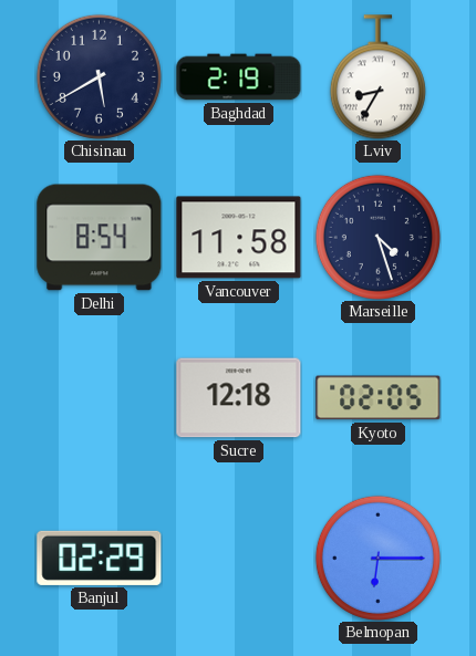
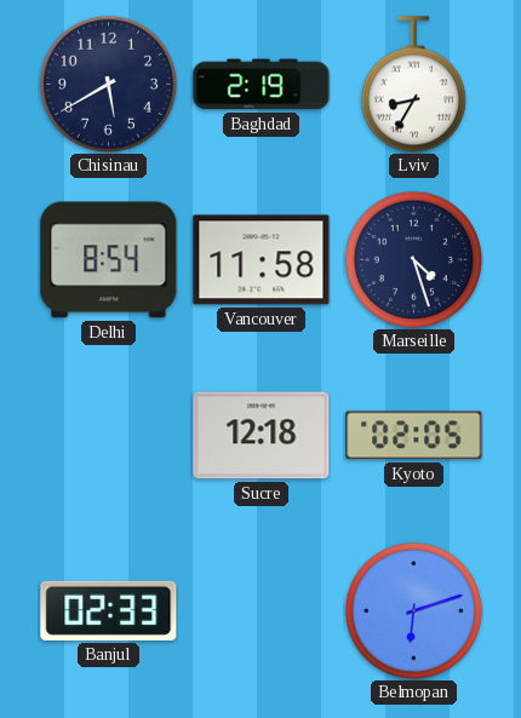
Banjul: 02:29 -> 02:33
Belmopan: 6:15 -> 6:12
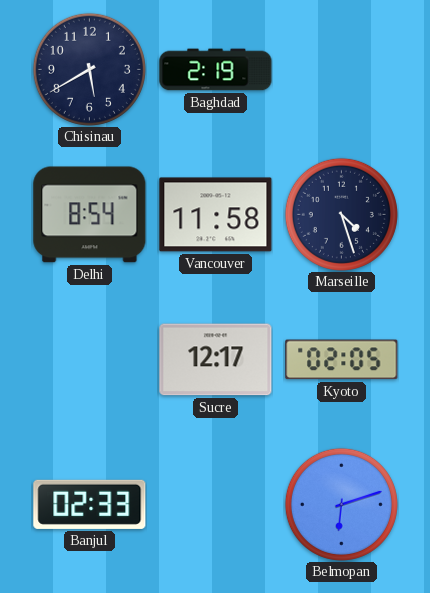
Lviv: 8:35 -> none
Sucre: 12:18 -> 12:17
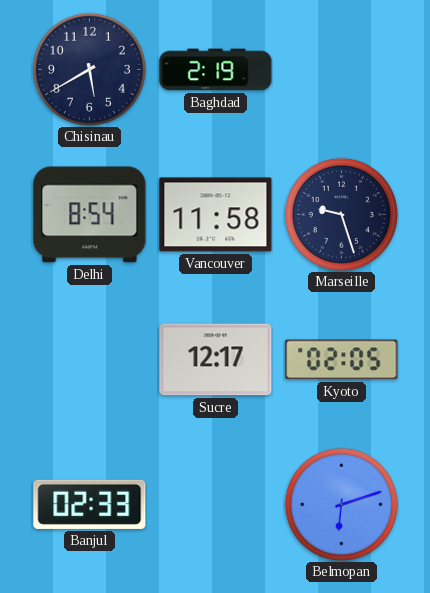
Marseille: 4:27 -> 9:27
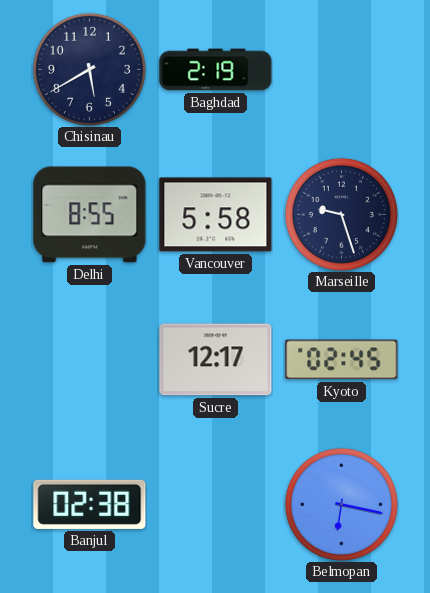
Delhi: 8:54 -> 8:55
Vancouver: 11:58 -> 5:58
Kyoto: 02:05 -> 02:45
Banjul: 02:33 -> 02:38
Belmopan: 6:12 -> 6:17
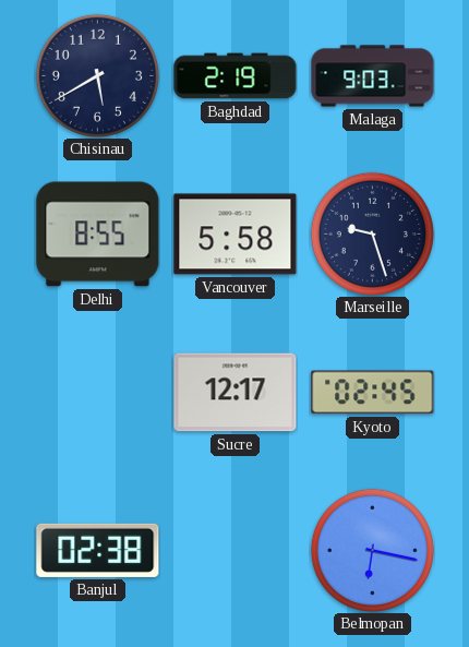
Malaga: none -> 9:03
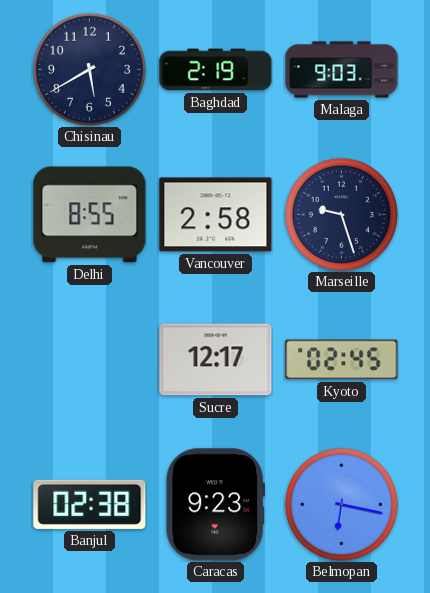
Vancouver: 5:58 -> 2:58
Caracas: none -> 9:23
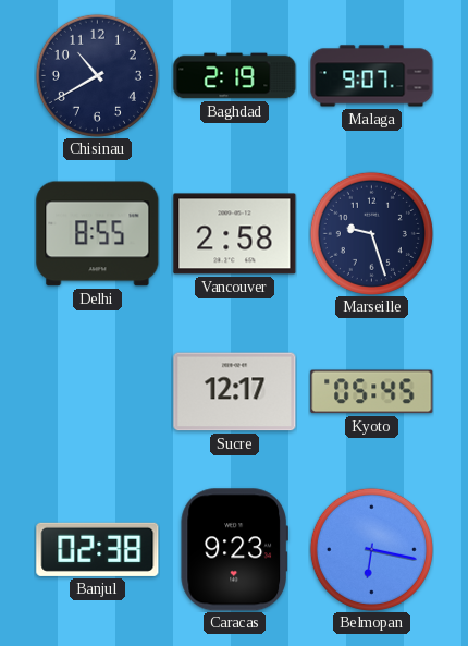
Chisinau: 5:40 -> 10:40
Malaga: 9:03 -> 9:07
Kyoto: 02:45 -> 05:45
